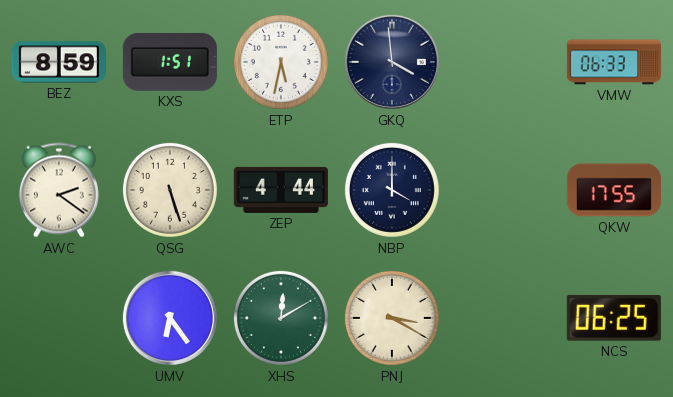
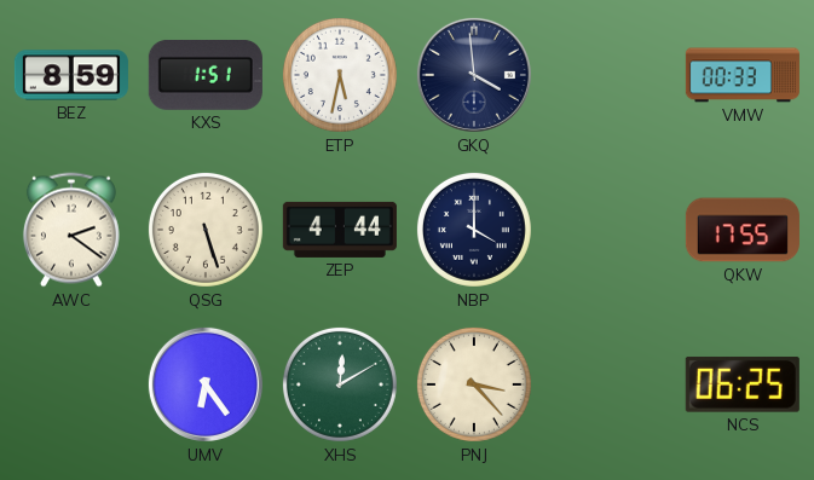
VMW: 06:33 -> 00:33
PNJ: 3:20 -> 3:23
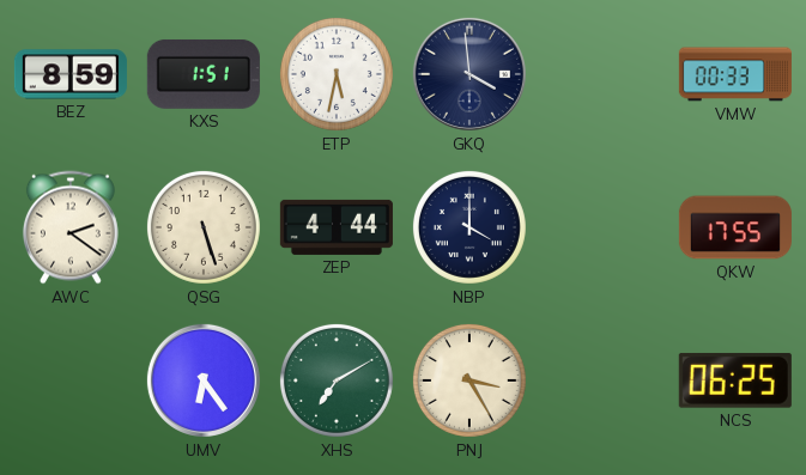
XHS: 12:10 -> 7:10
PNJ: 3:23 -> 3:25
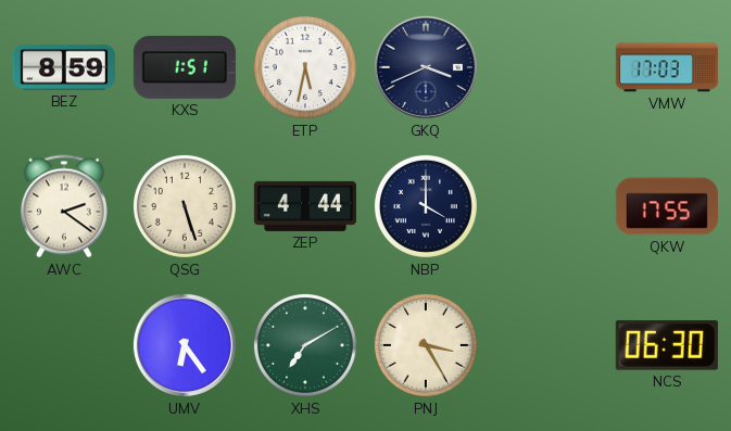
GKQ: 3:59 -> 3:41
VMW: 00:33 -> 17:03
NCS: 06:25 -> 06:30
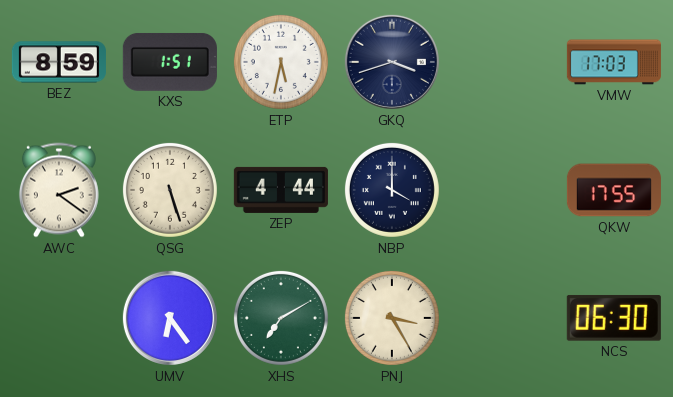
GKQ: 3:41 -> 3:42
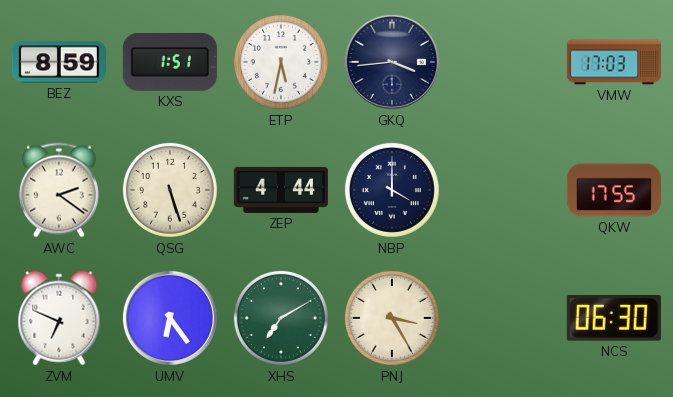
GKQ: 3:42 -> 3:44
ZVM: none -> 6:49
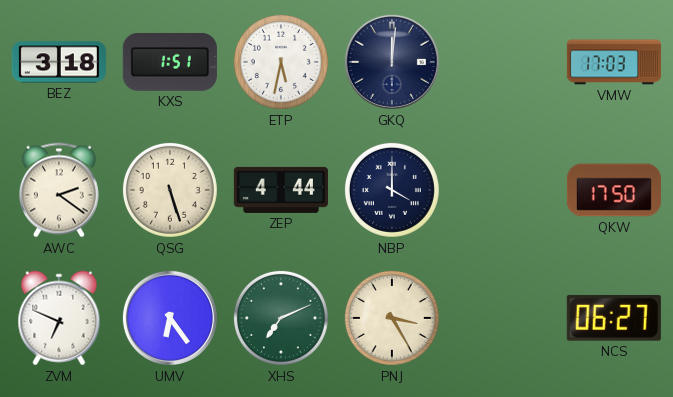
BEZ: 8:59 -> 3:18
GKQ: 3:44 -> 12:01
QKW: 17:55 -> 17:50
XHS: 7:10 -> 7:11
NCS: 06:30 -> 06:27
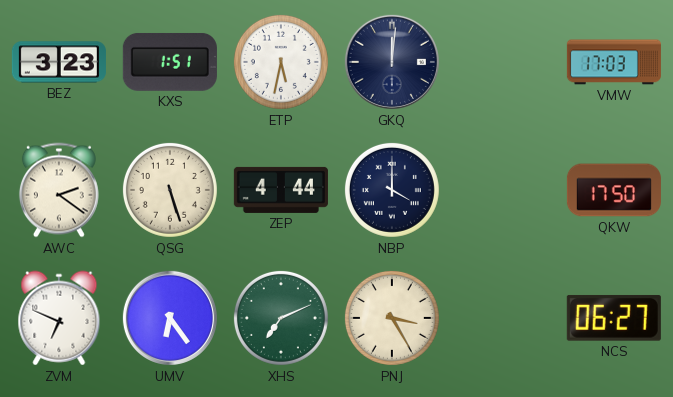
BEZ: 3:18 -> 3:23
